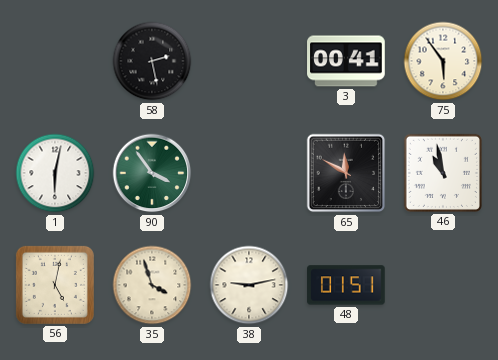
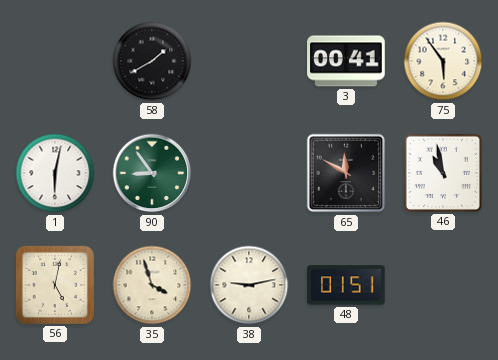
58: 2:28 -> 1:40
90: 3:54 -> 8:54
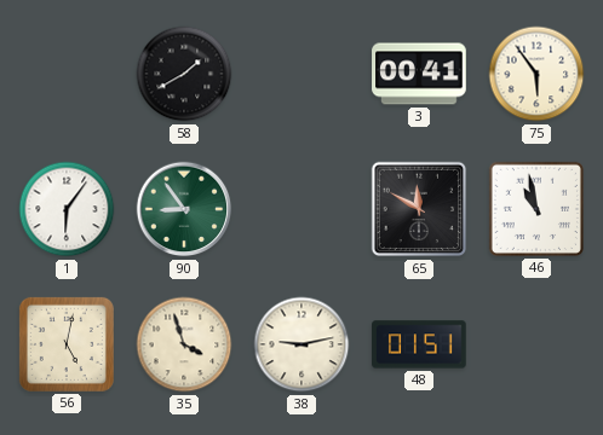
1: 6:02 -> 6:06
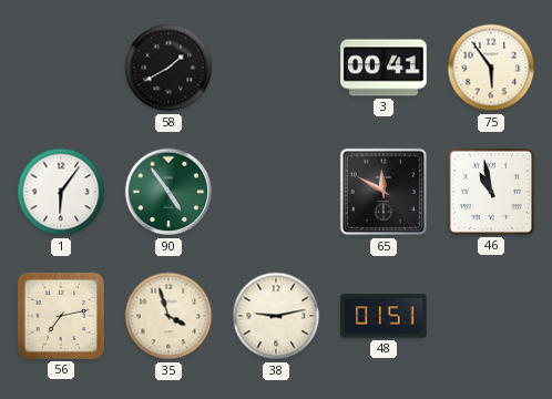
90: 8:54 -> 4:54
56: 5:02 -> 7:13
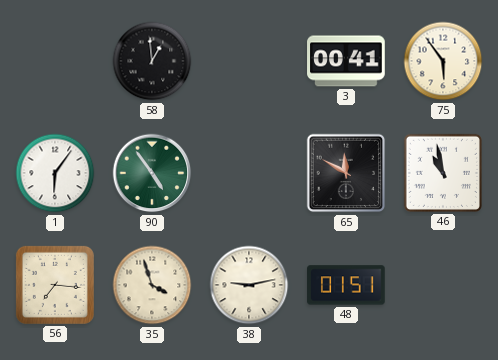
58: 1:40 -> 12:59
56: 7:13 -> 7:16
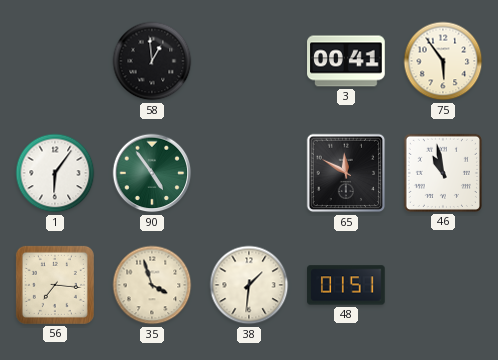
38: 9:13 -> 1:31
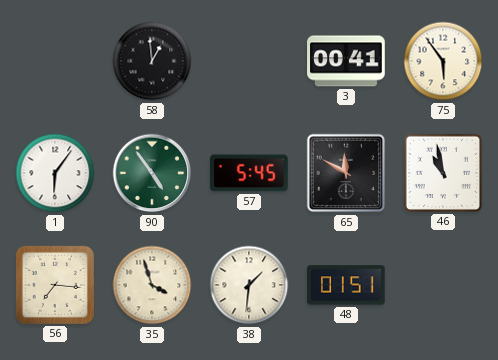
57: none -> 5:45
